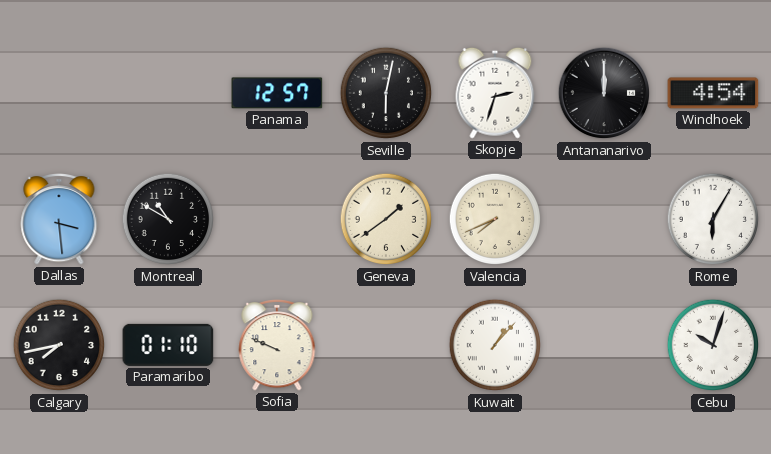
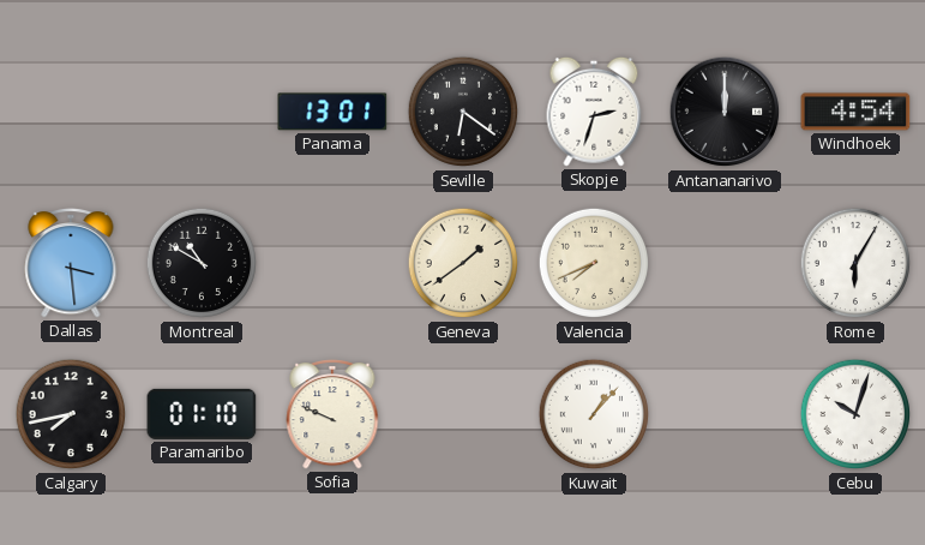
Panama: 12:57 -> 13:01
Seville: 6:02 -> 6:21
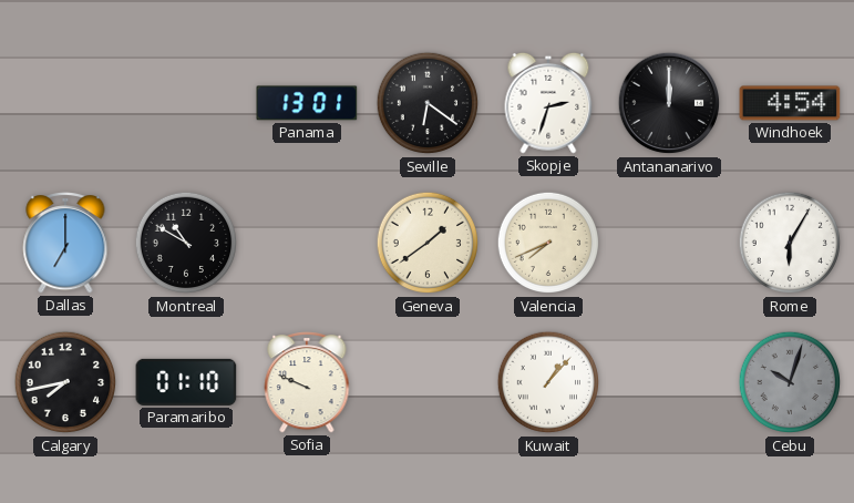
Dallas: 3:29 -> 7:00
Cebu dial: white -> grey
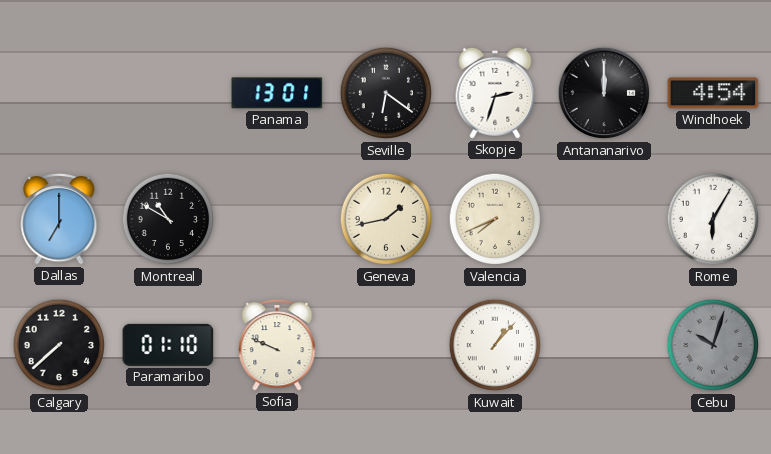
Geneva: 1:39 -> 1:43
Calgary: 7:43 -> 7:38
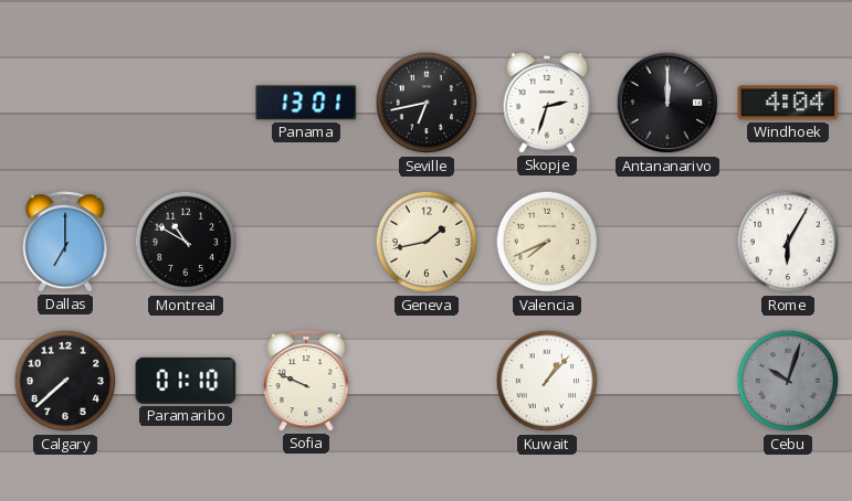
Seville: 6:21 -> 6:43
Windhoek: 4:54 -> 4:04
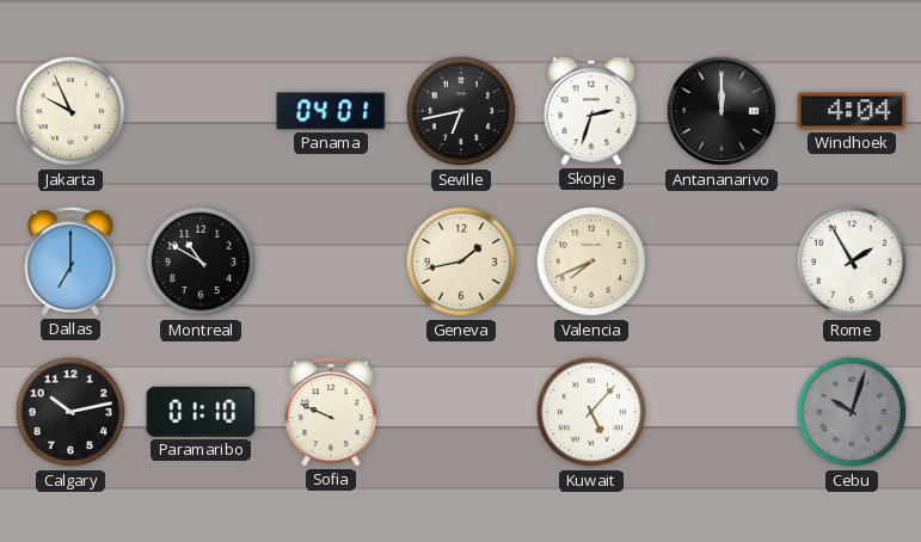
Jakarta: none -> 9:56
Panama: 13:01 -> 04:01
Rome: 6:05 -> 1:55
Calgary: 7:38 -> 10:13
Kuwait: 1:07 -> 5:07
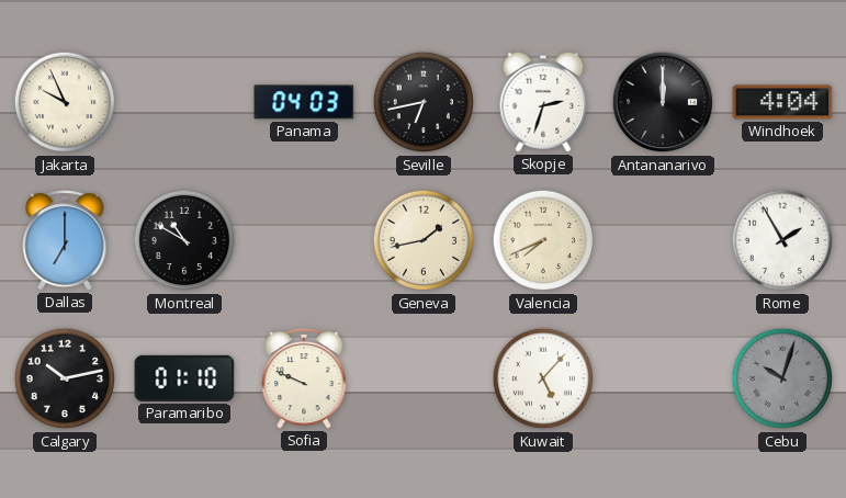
Panama: 04:01 -> 04:03
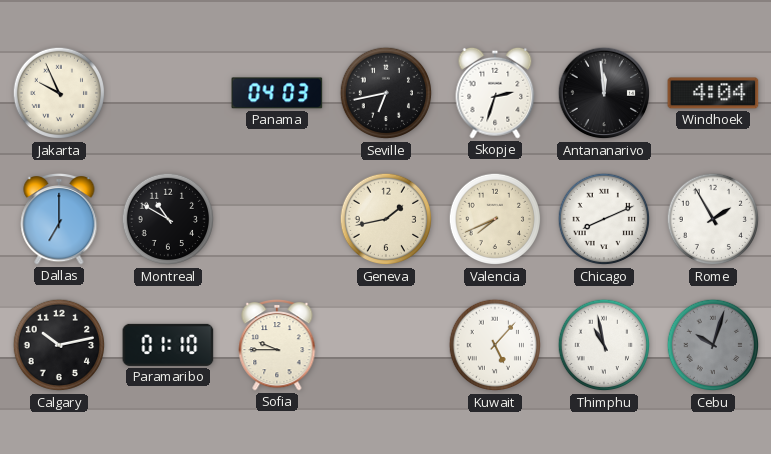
Antananarivo: 12:00 -> 11:59
Chicago: none -> 8:11
Sofia: 9:49 -> 9:45
Thimphu: none -> 10:58
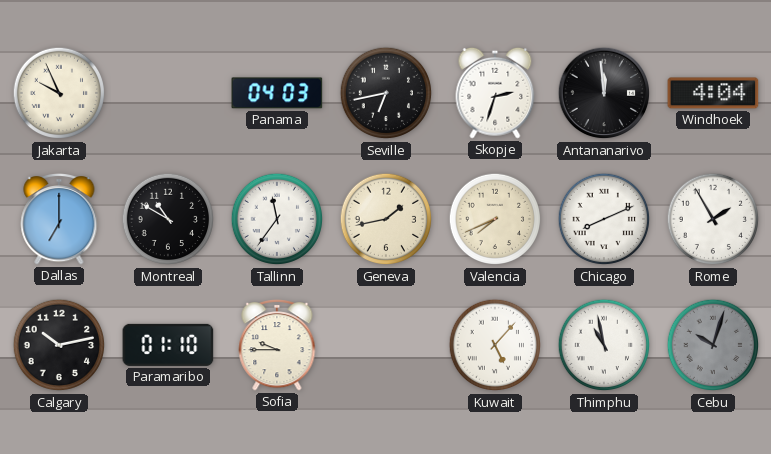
Tallinn: none -> 11:36
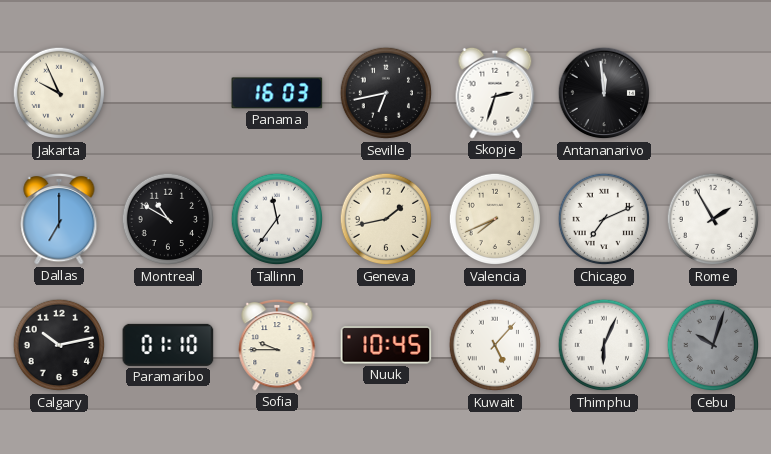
Panama: 04:03 -> 16:03
Windhoek: 4:04 -> none
Chicago: 8:11 -> 7:11
Nuuk: none -> 10:45
Thimphu: 10:58 -> 6:04
